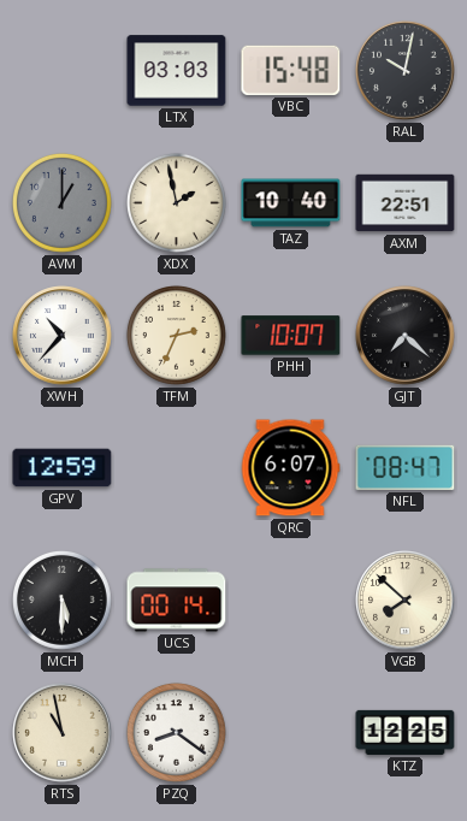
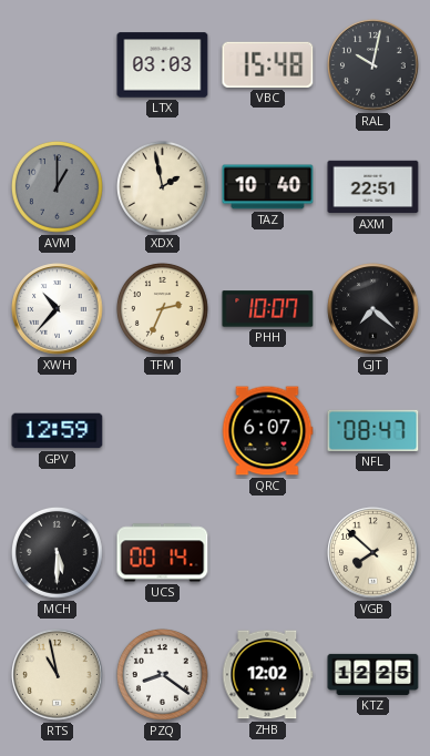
ZHB: none -> 12:02
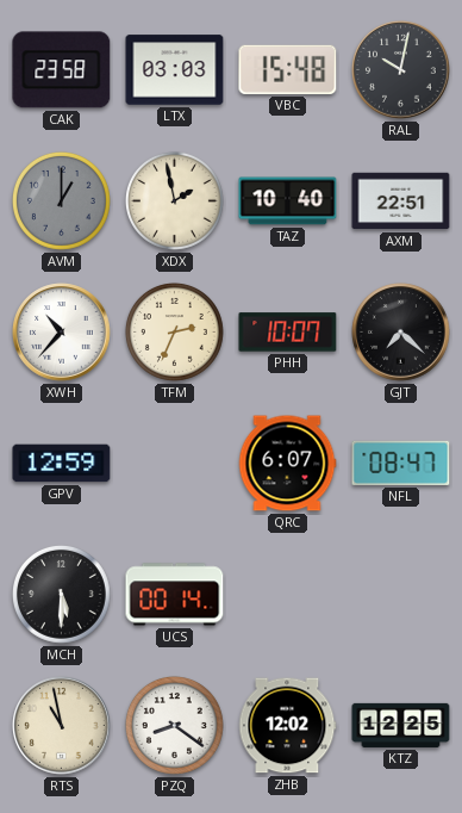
CAK: none -> 23:58
VGB: 7:52 -> none
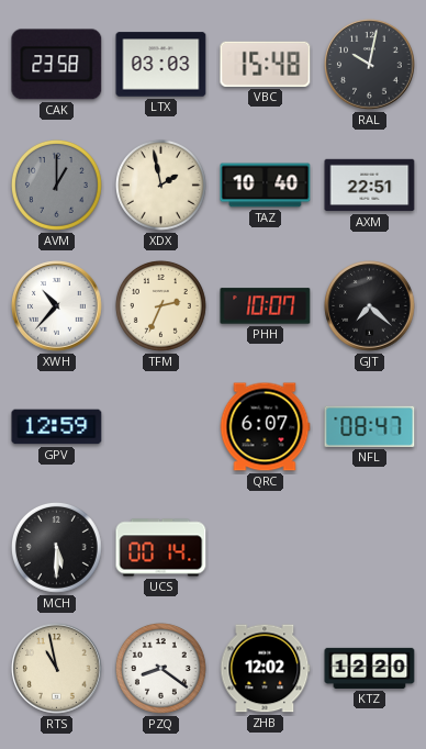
KTZ: 12:25 -> 12:20
